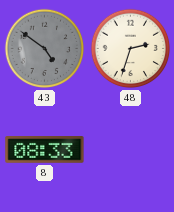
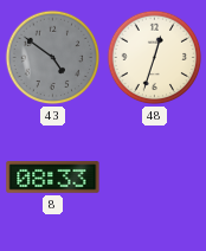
48: 2:33 -> 12:33
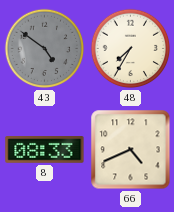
48: 12:33 -> 7:35
66: none -> 4:41
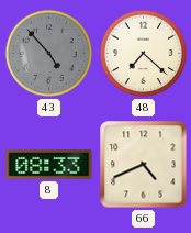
43: 4:51 -> 4:53
48: 7:35 -> 7:22
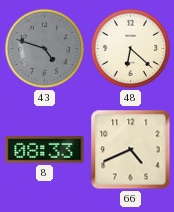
43: 4:53 -> 4:48
48: 7:22 -> 6:22
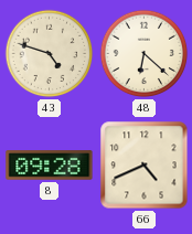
43 dial: grey -> cream
8: 08:33 -> 09:28
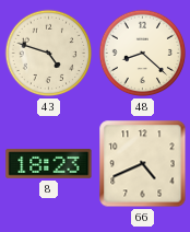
48: 6:22 -> 8:22
8: 09:28 -> 18:23
